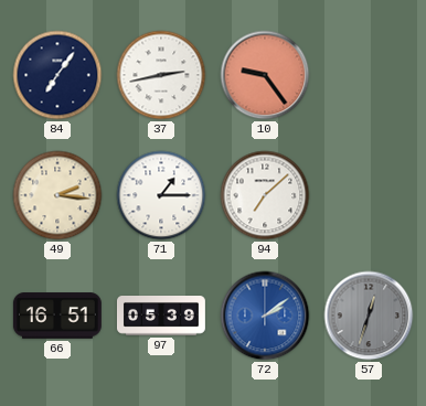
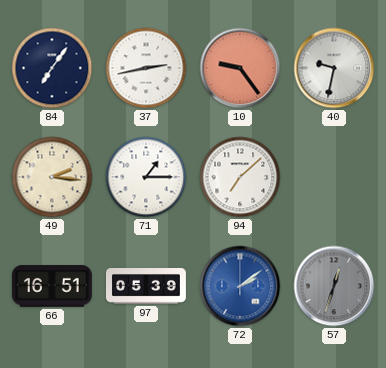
40: none -> 9:32
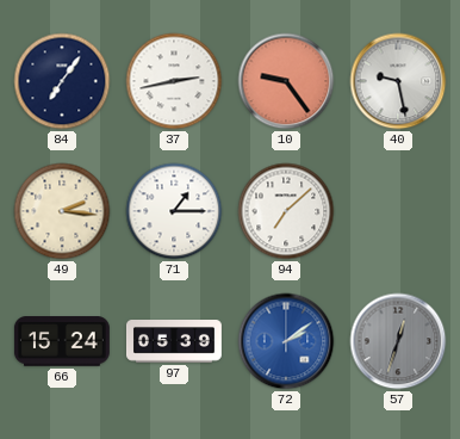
40: 9:32 -> 9:28
66: 16:51 -> 15:24
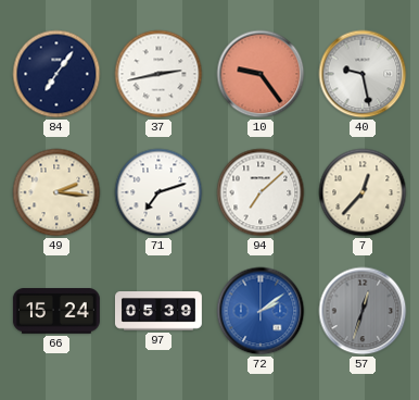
71: 1:15 -> 7:12
7: none -> 12:37
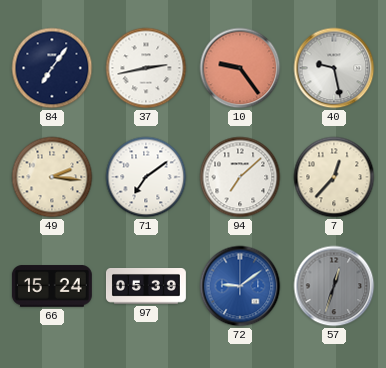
71: 7:12 -> 7:09
72: 2:09 -> 9:09
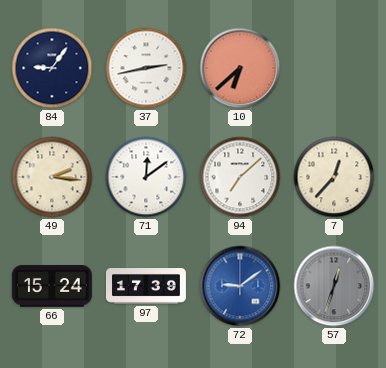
84: 7:06 -> 9:06
10: 9:24 -> 6:38
40: 9:28 -> none
71: 7:09 -> 12:09
97: 05:39 -> 17:39
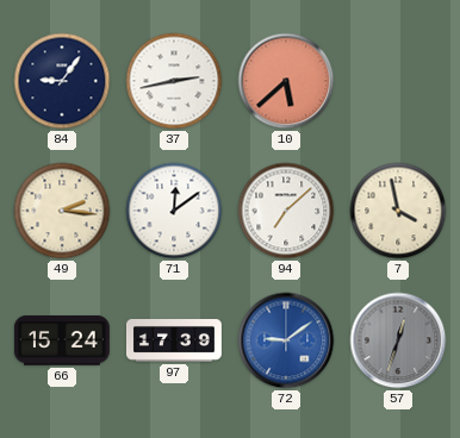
10: 6:38 -> 5:38
7: 12:37 -> 3:58
